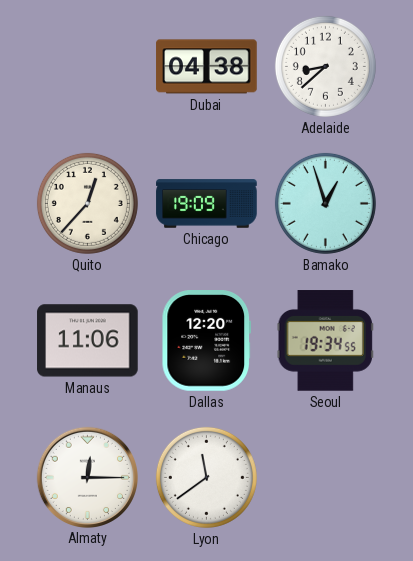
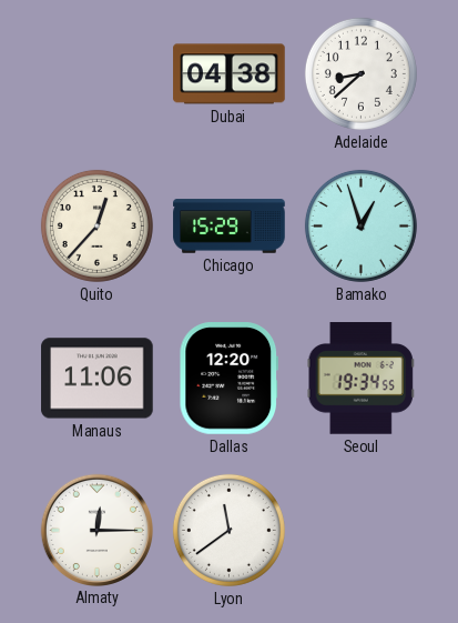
Chicago: 19:09 -> 15:29
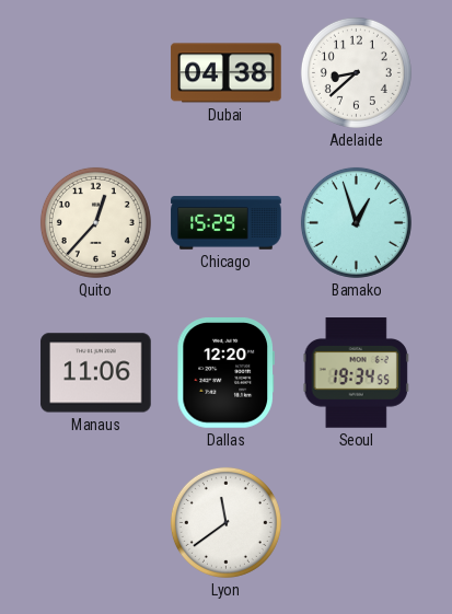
Almaty: 12:15 -> none
